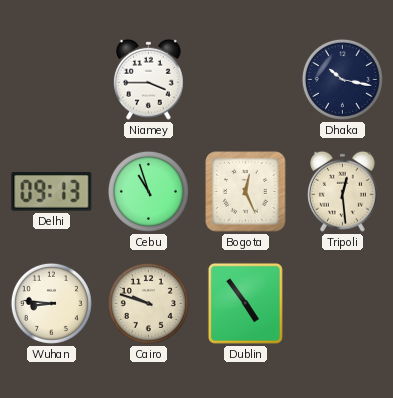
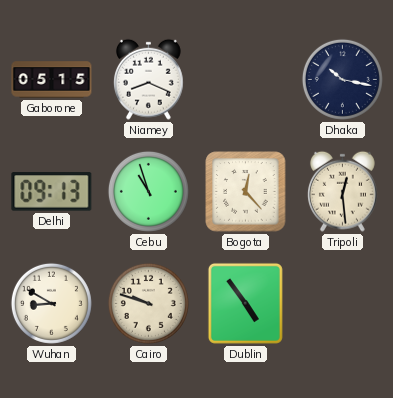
Gaborone: none -> 05:15
Niamey: 3:45 -> 8:19
Bogota: 12:26 -> 12:23
Wuhan: 8:46 -> 8:50
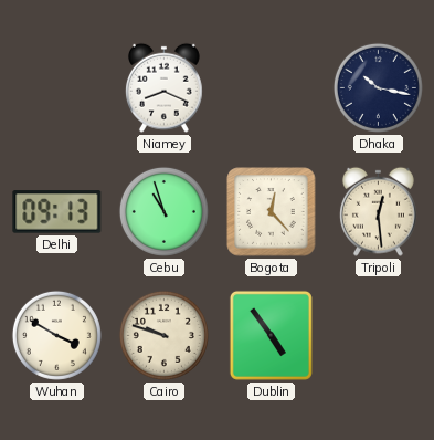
Gaborone: 05:15 -> none
Wuhan: 8:50 -> 3:50
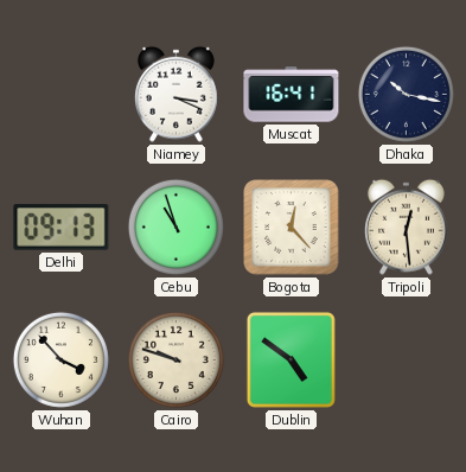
Niamey: 8:19 -> 3:19
Muscat: none -> 16:41
Wuhan: 3:50 -> 3:53
Dublin: 4:54 -> 4:51
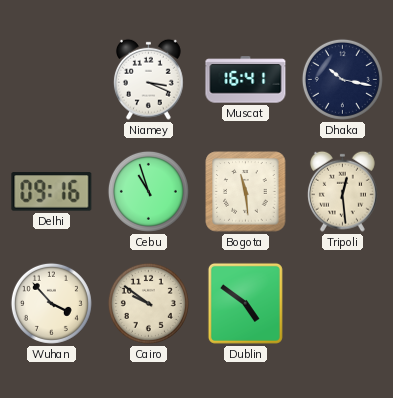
Delhi: 09:13 -> 09:16
Bogota: 12:23 -> 11:29
Cairo: 9:48 -> 9:51
